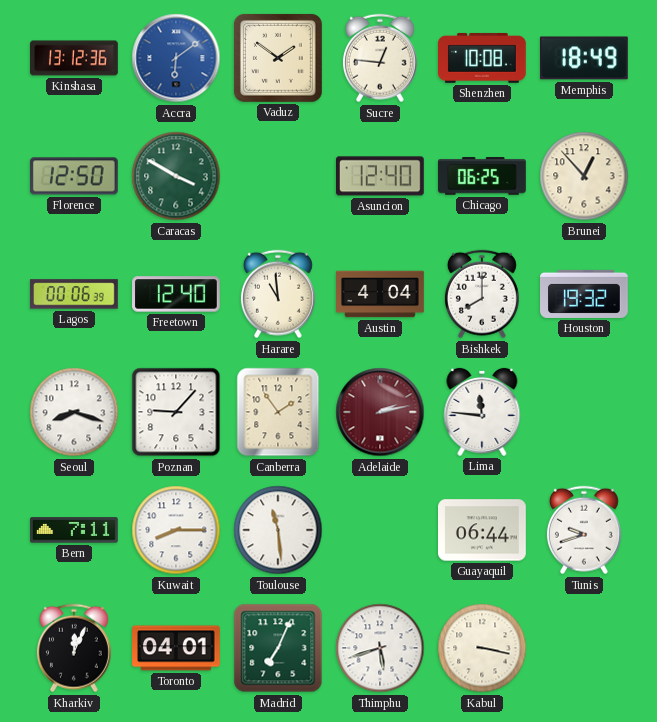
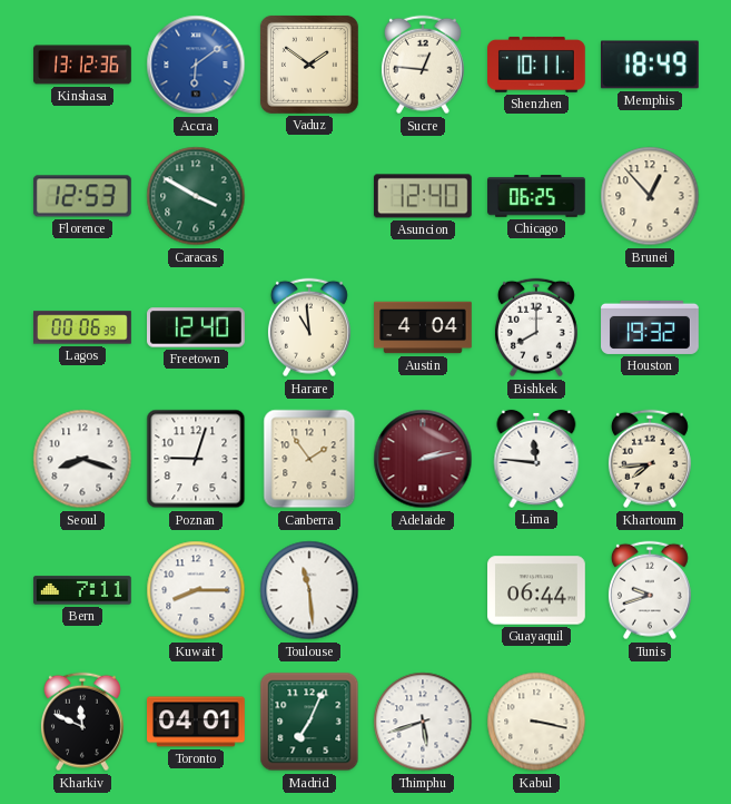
Shenzhen: 10:08 -> 10:11
Florence: 12:50 -> 12:53
Poznan: 9:07 -> 9:03
Khartoum: none -> 7:44
Kharkiv: 12:04 -> 11:49
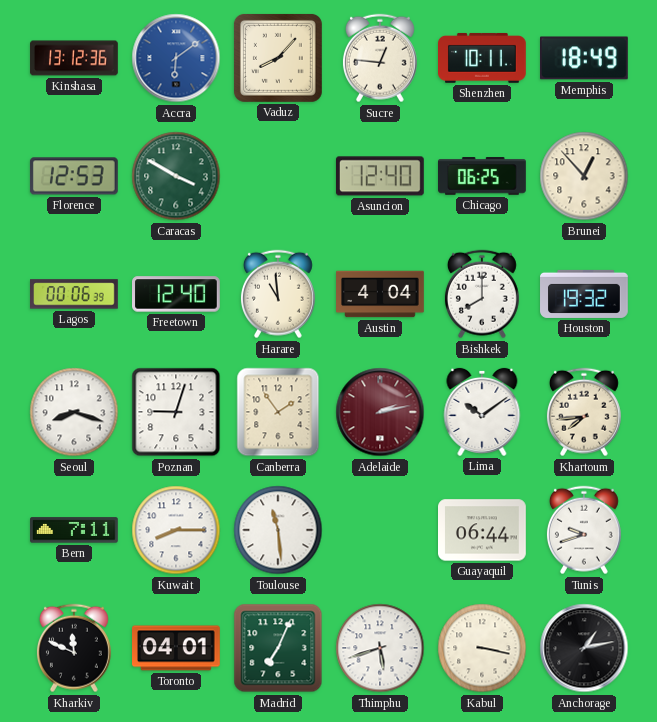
Vaduz: 1:51 -> 8:07
Lima: 11:46 -> 10:09
Anchorage: none -> 1:13
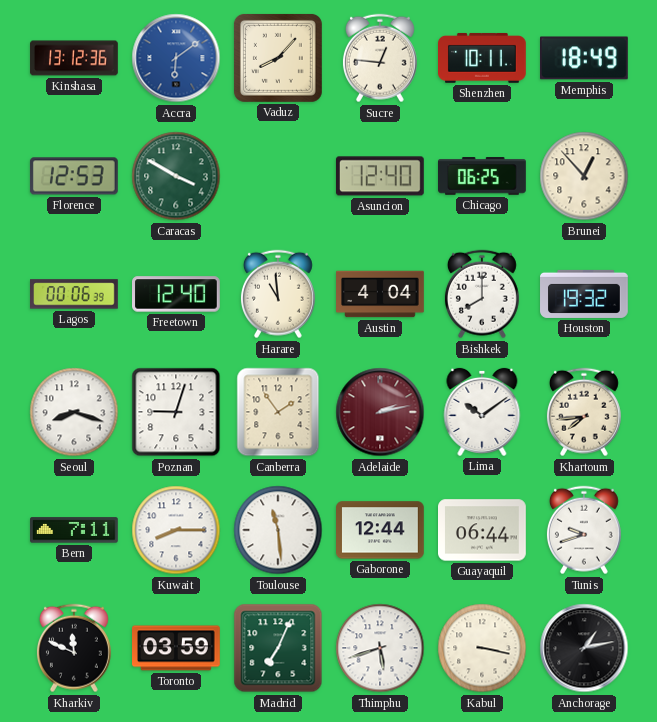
Gaborone: none -> 12:44
Toronto: 04:01 -> 03:59
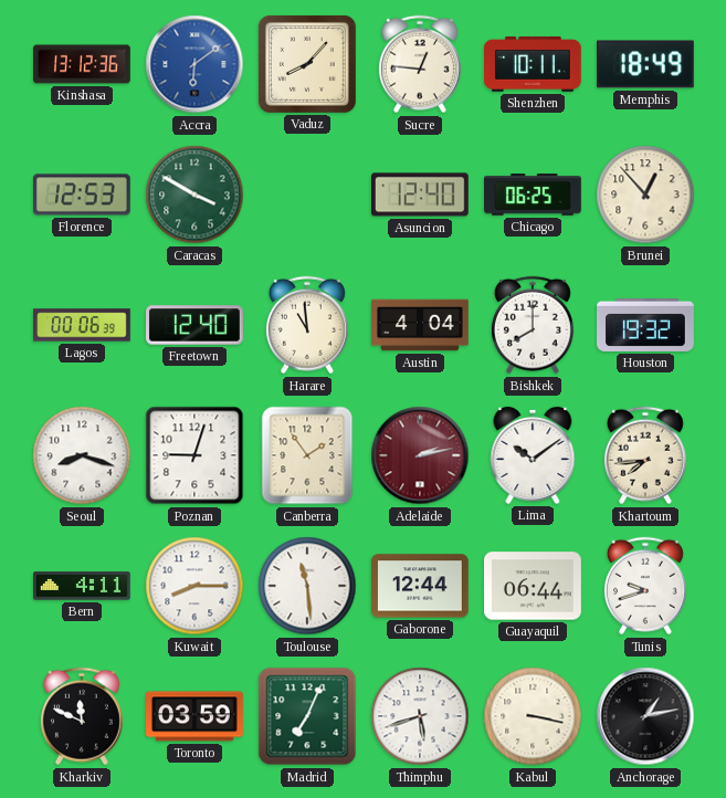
Bern: 7:11 -> 4:11
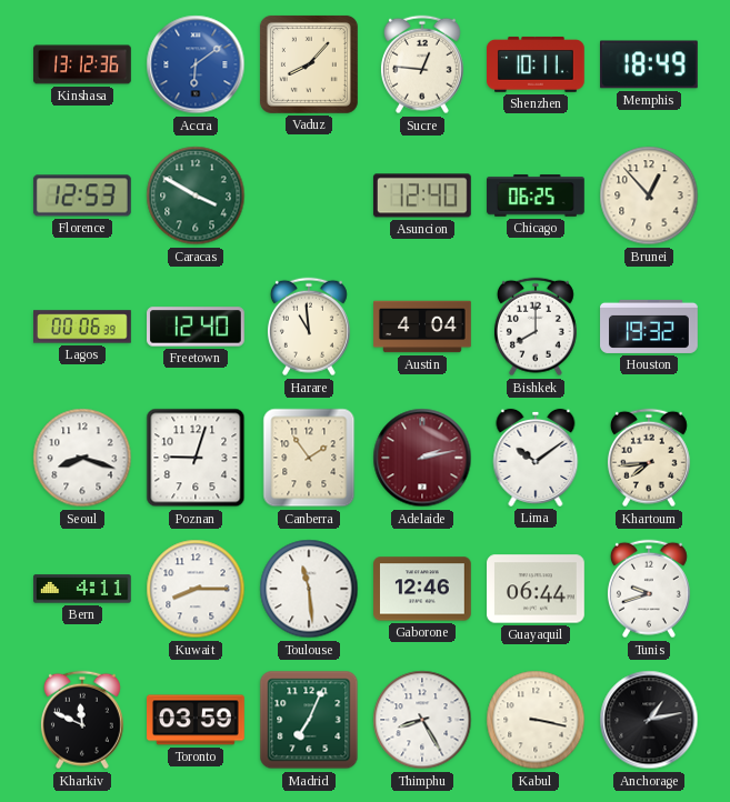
Gaborone: 12:44 -> 12:46
Thimphu: 5:42 -> 8:25
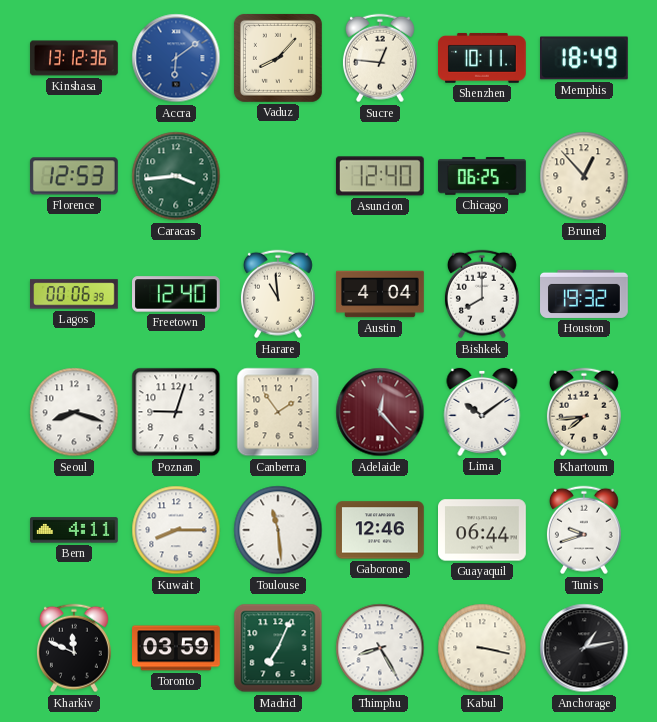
Caracas: 3:50 -> 3:44
Adelaide: 2:13 -> 12:23
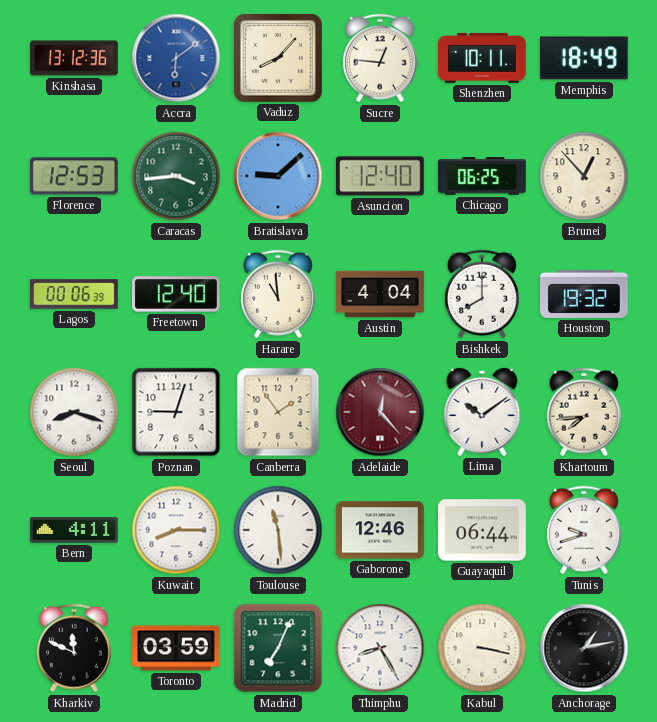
Bratislava: none -> 9:08
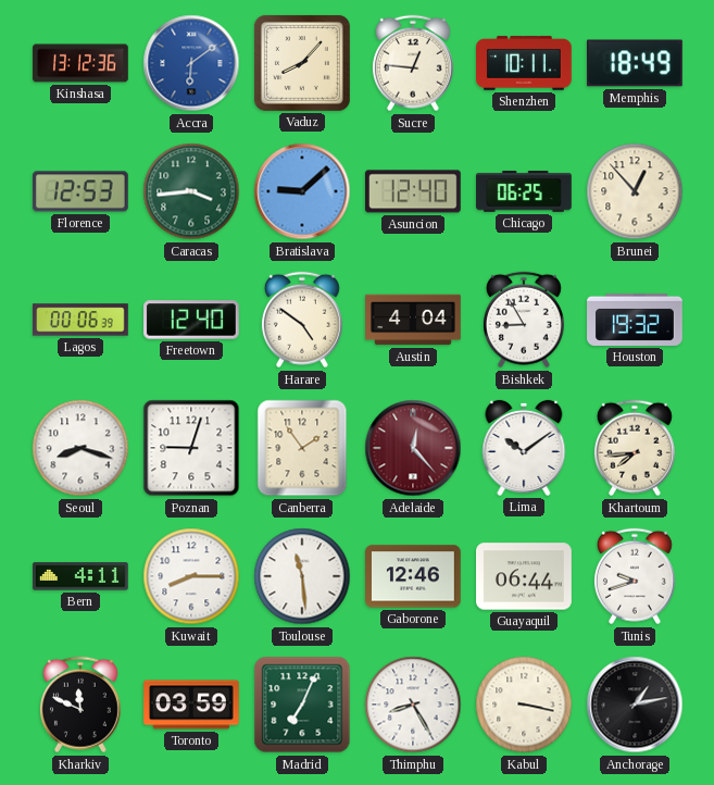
Harare: 10:59 -> 4:51
Bishkek: 8:00 -> 8:55
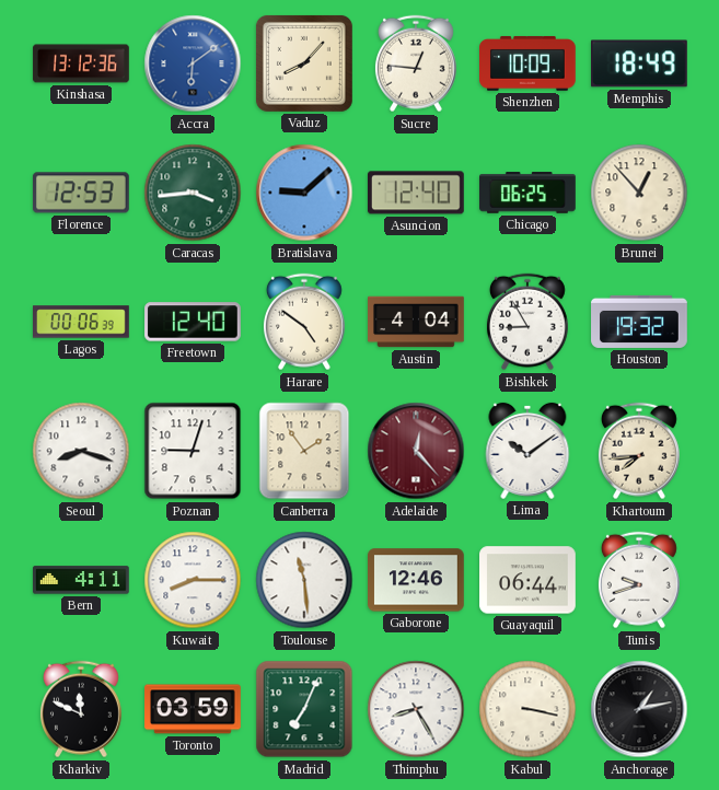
Shenzhen: 10:11 -> 10:09
